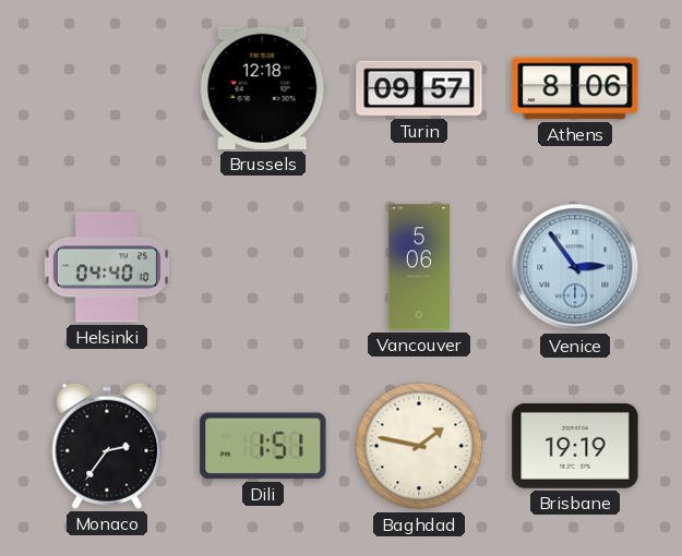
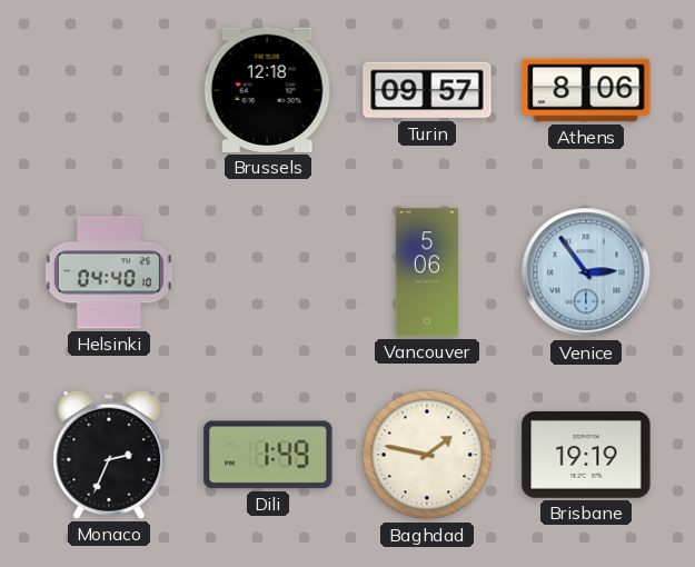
Monaco: 2:36 -> 2:34
Dili: 1:51 -> 1:49
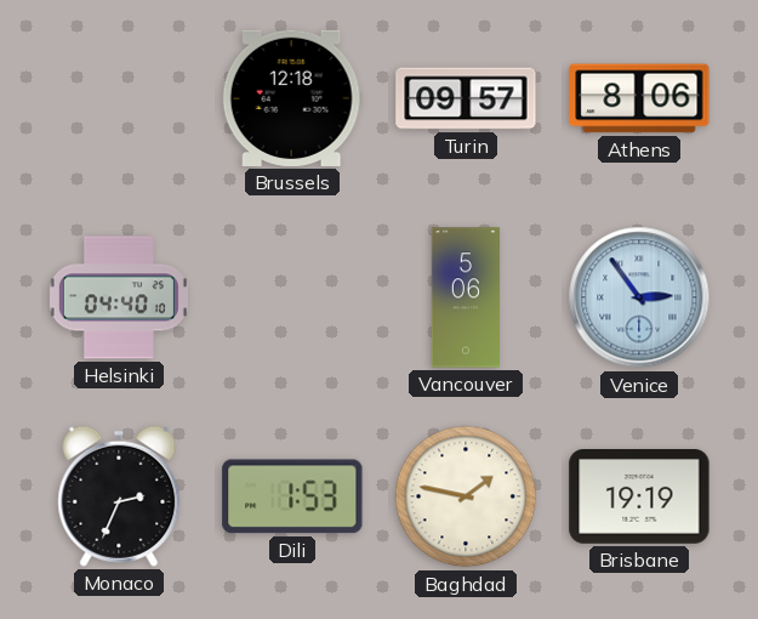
Dili: 1:49 -> 1:53
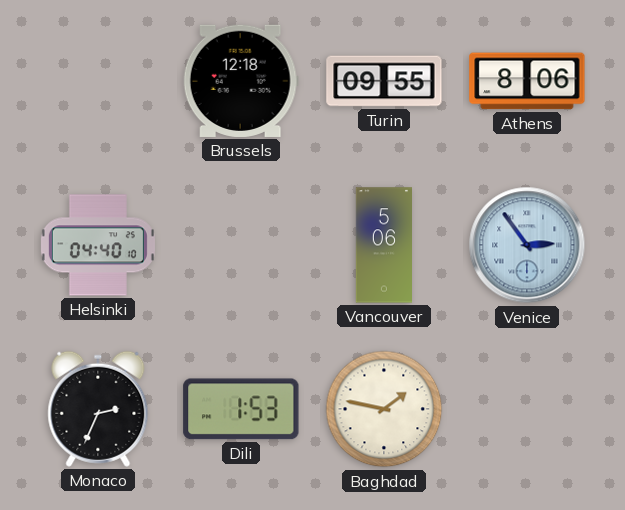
Turin: 09:57 -> 09:55
Brisbane: 19:19 -> none
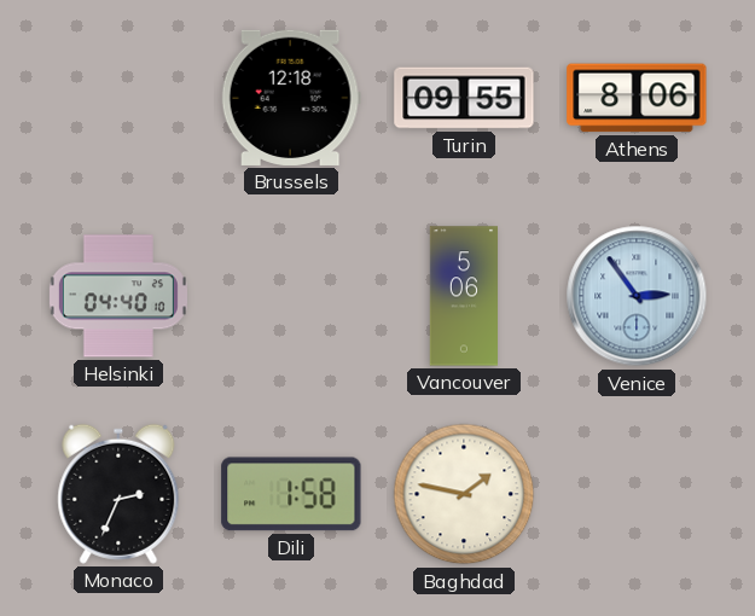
Dili: 1:53 -> 1:58
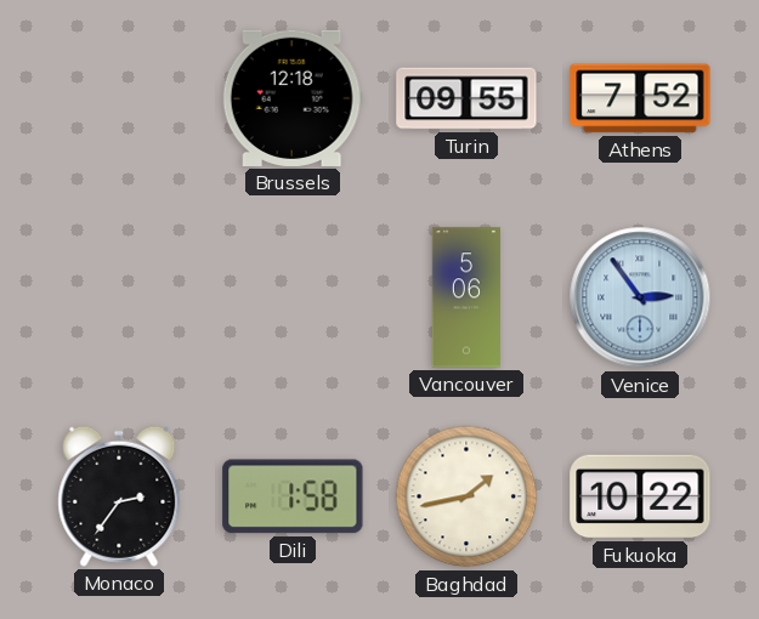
Athens: 8:06 -> 7:52
Helsinki: 04:40 -> none
Monaco: 2:34 -> 2:36
Baghdad: 1:47 -> 1:43
Fukuoka: none -> 10:22
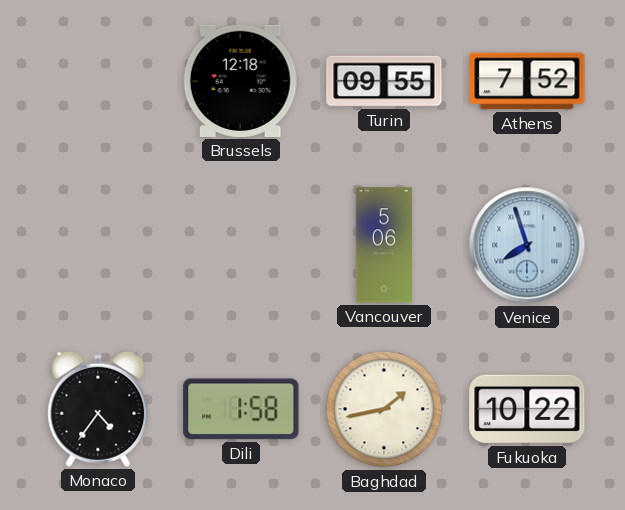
Venice: 2:54 -> 7:57
Monaco: 2:36 -> 4:36
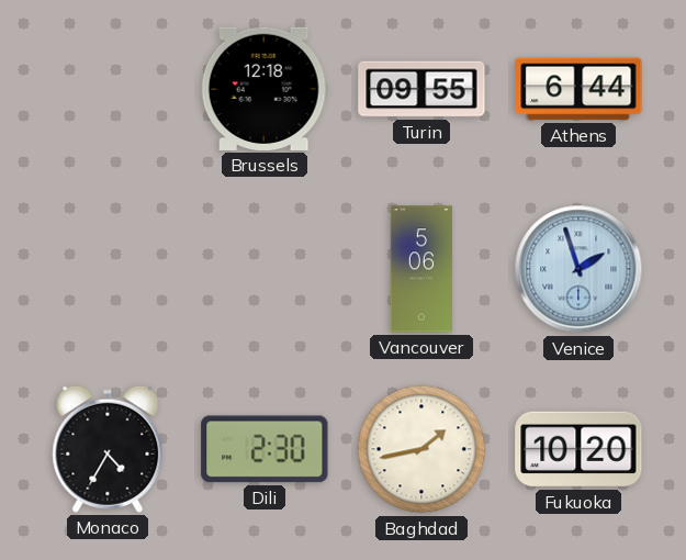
Athens: 7:52 -> 6:44
Venice: 7:57 -> 1:57
Monaco: 4:36 -> 4:35
Dili: 1:58 -> 2:30
Fukuoka: 10:22 -> 10:20
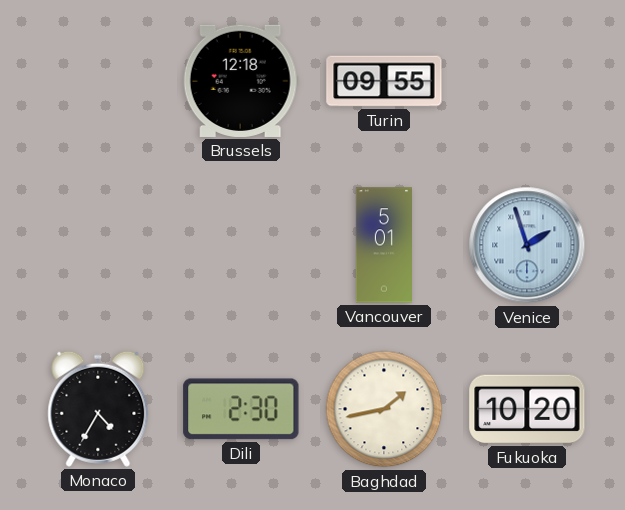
Athens: 6:44 -> none
Vancouver: 5:06 -> 5:01
